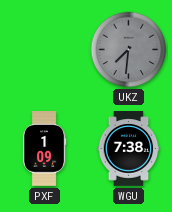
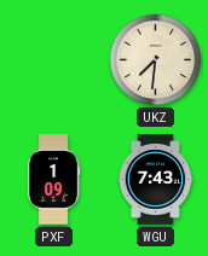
UKZ dial: grey -> cream
WGU: 7:38 -> 7:43
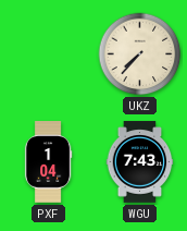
UKZ: 7:31 -> 7:37
PXF: 1:09 -> 1:04
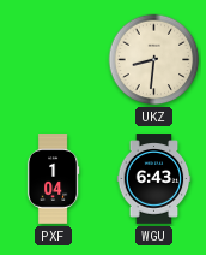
UKZ: 7:37 -> 8:31
WGU: 7:43 -> 6:43
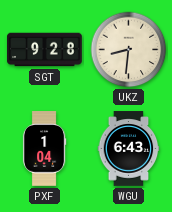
SGT: none -> 9:28
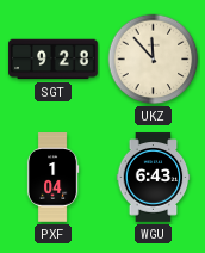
UKZ: 8:31 -> 11:53
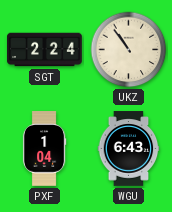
SGT: 9:28 -> 2:24
UKZ: 11:53 -> 10:54
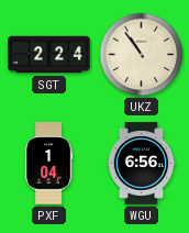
WGU: 6:43 -> 6:56
